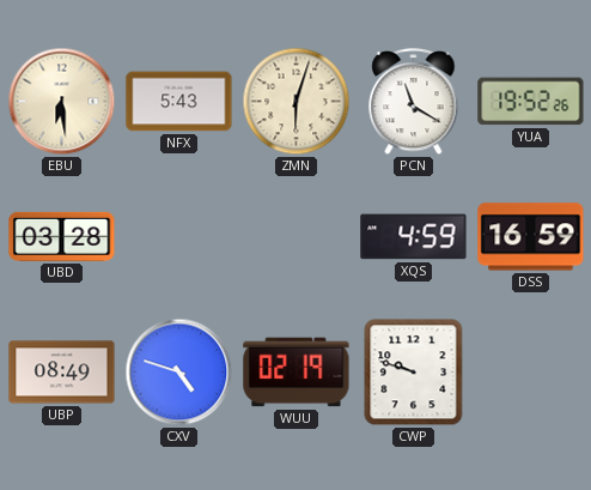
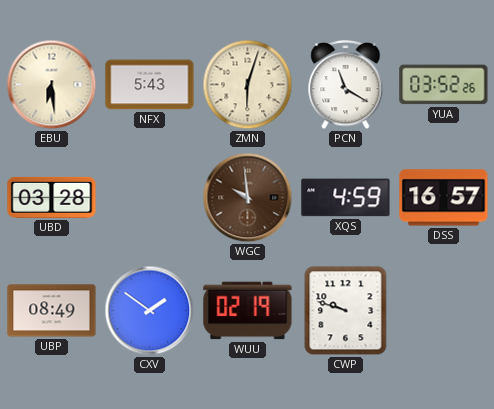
YUA: 19:52 -> 03:52
WGC: none -> 9:59
DSS: 16:59 -> 16:57
CXV: 4:48 -> 1:51
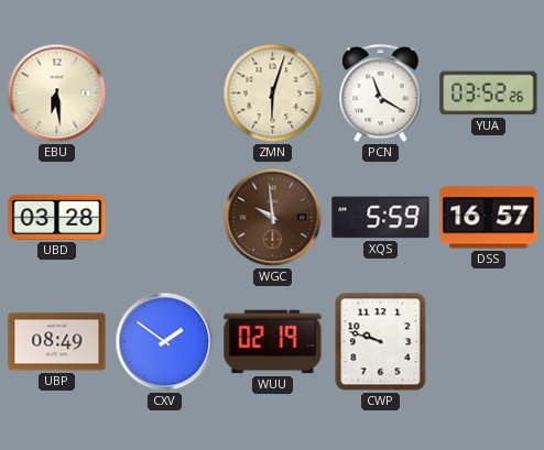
NFX: 5:43 -> none
XQS: 4:59 -> 5:59
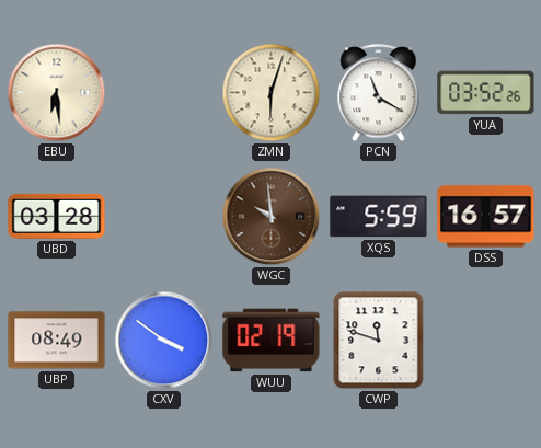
CXV: 1:51 -> 3:51
CWP: 9:48 -> 11:48
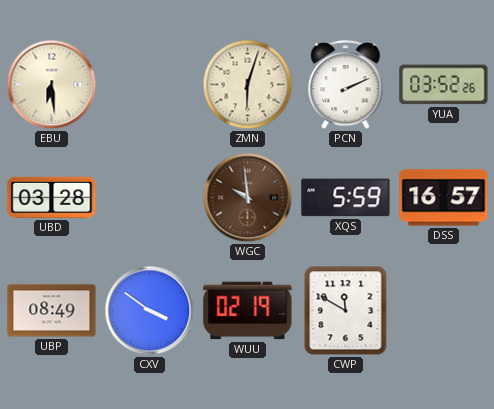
PCN: 11:20 -> 2:11
CWP: 11:48 -> 11:50
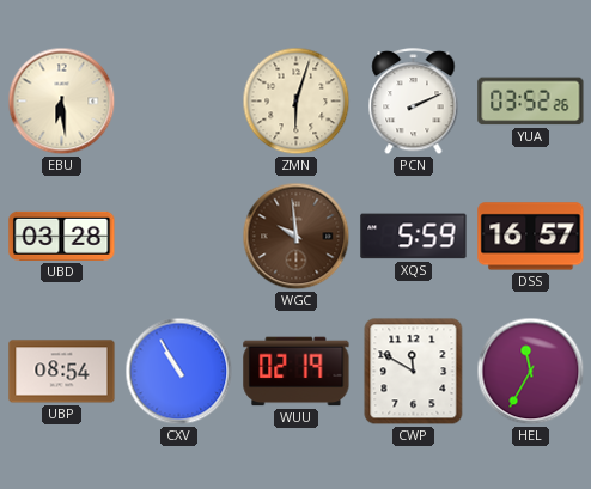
UBP: 08:49 -> 08:54
CXV: 3:51 -> 10:55
HEL: none -> 11:35
